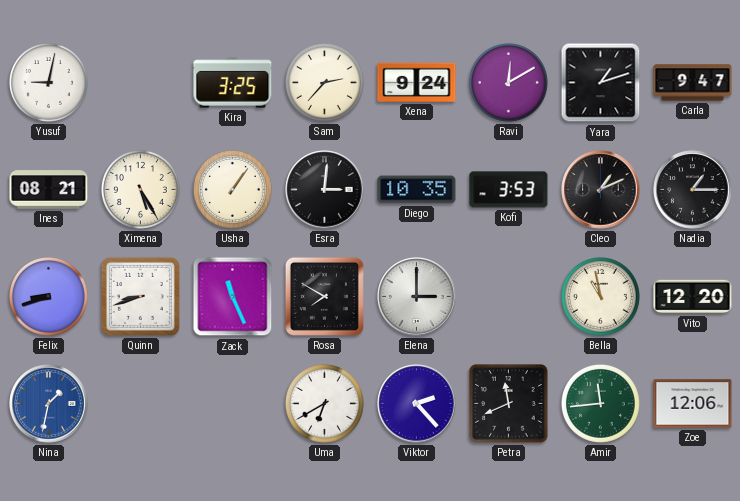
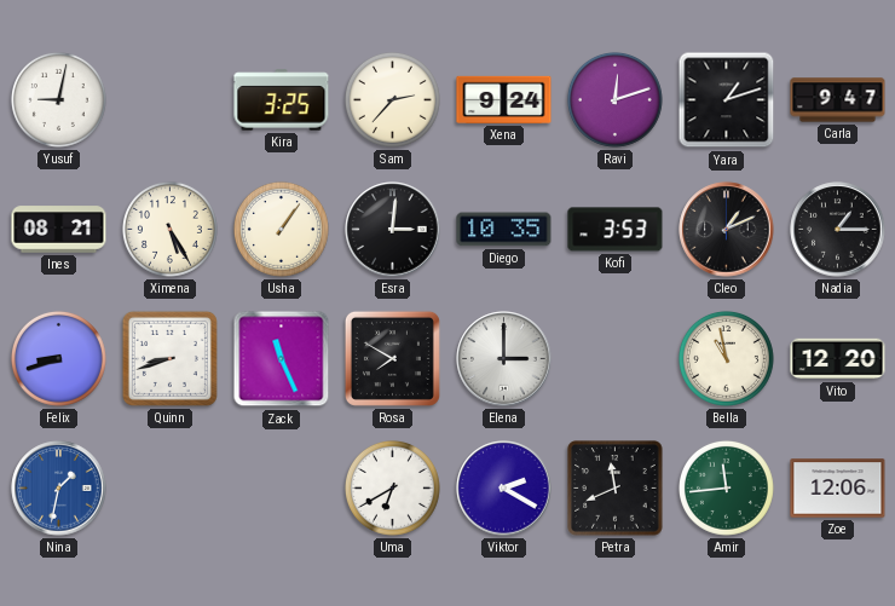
Ravi: 12:10 -> 12:12
Viktor: 2:23 -> 2:20
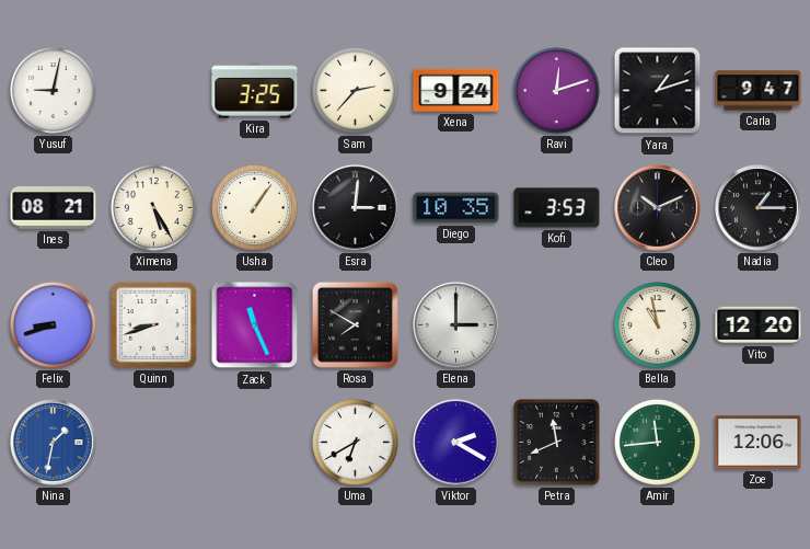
Cleo: 1:11 -> 10:11
